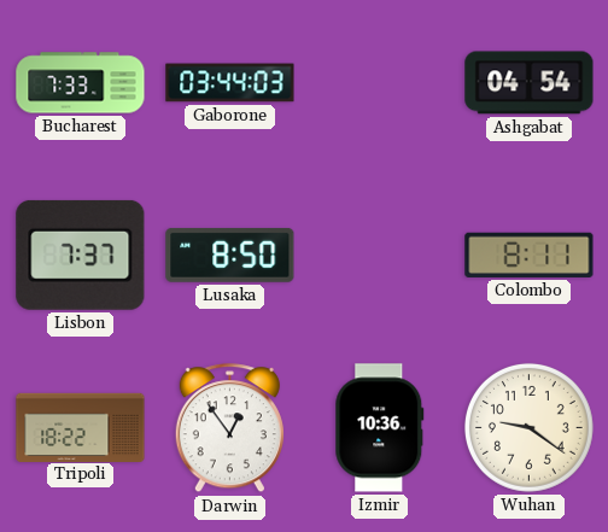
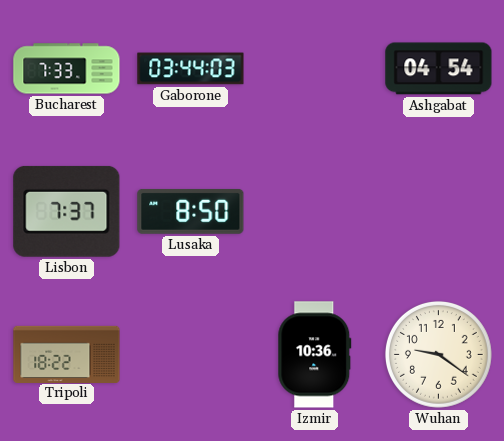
Colombo: 8:11 -> none
Darwin: 12:54 -> none
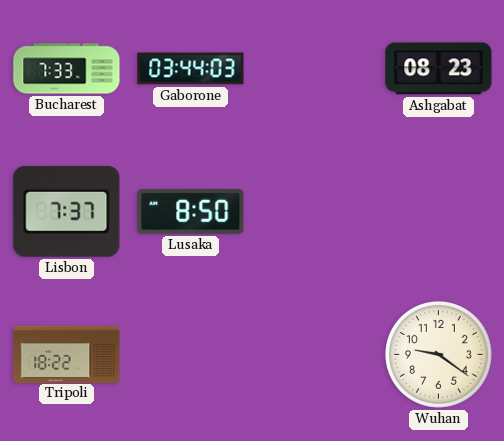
Ashgabat: 04:54 -> 08:23
Izmir: 10:36 -> none
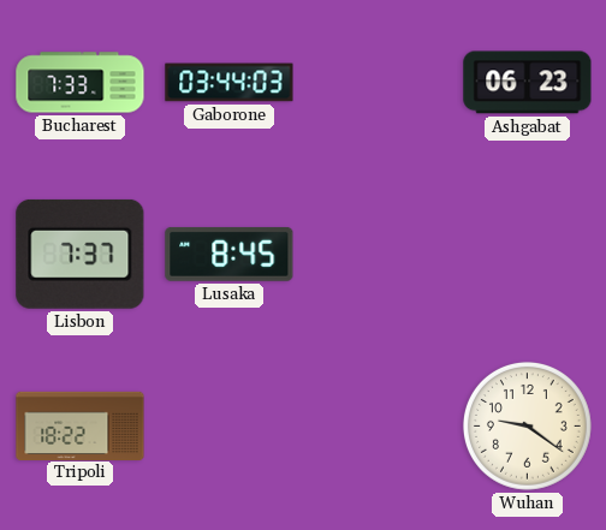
Ashgabat: 08:23 -> 06:23
Lusaka: 8:50 -> 8:45
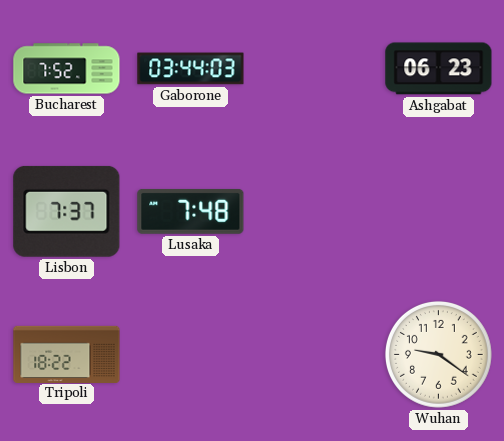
Bucharest: 7:33 -> 7:52
Lusaka: 8:45 -> 7:48
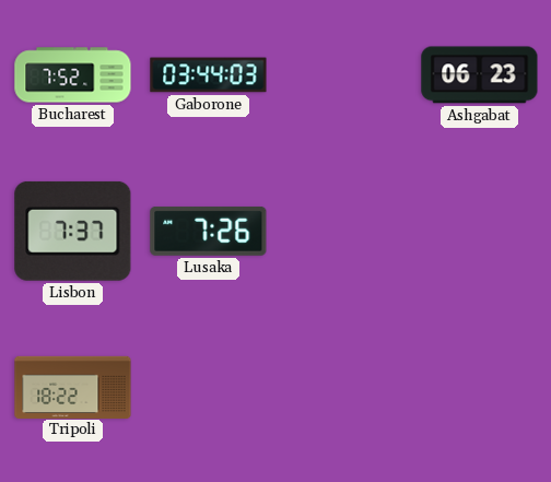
Lusaka: 7:48 -> 7:26
Wuhan: 9:21 -> none
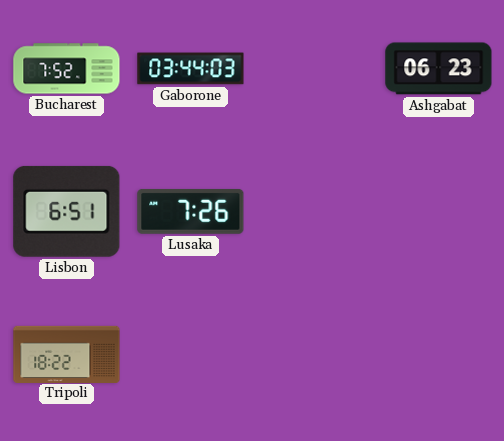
Lisbon: 7:37 -> 6:51
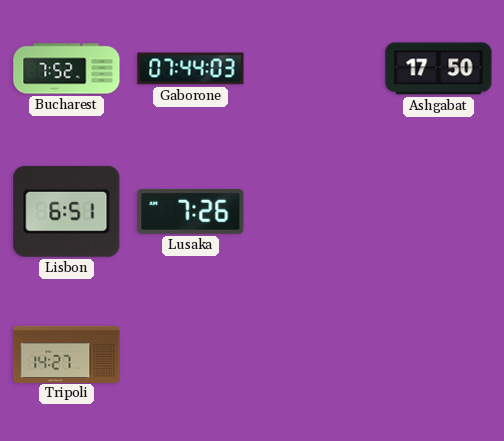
Gaborone: 03:44 -> 07:44
Ashgabat: 06:23 -> 17:50
Tripoli: 18:22 -> 14:27
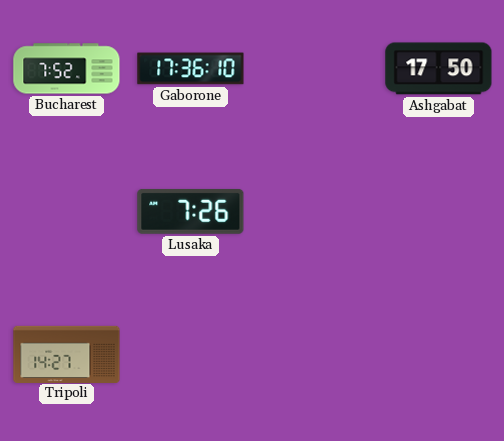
Gaborone: 07:44 -> 17:36
Lisbon: 6:51 -> none
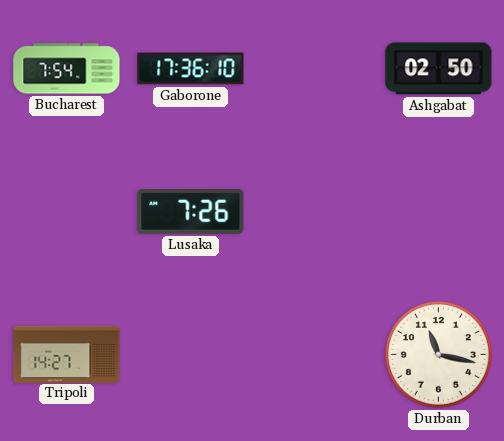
Bucharest: 7:52 -> 7:54
Ashgabat: 17:50 -> 02:50
Durban: none -> 11:17
